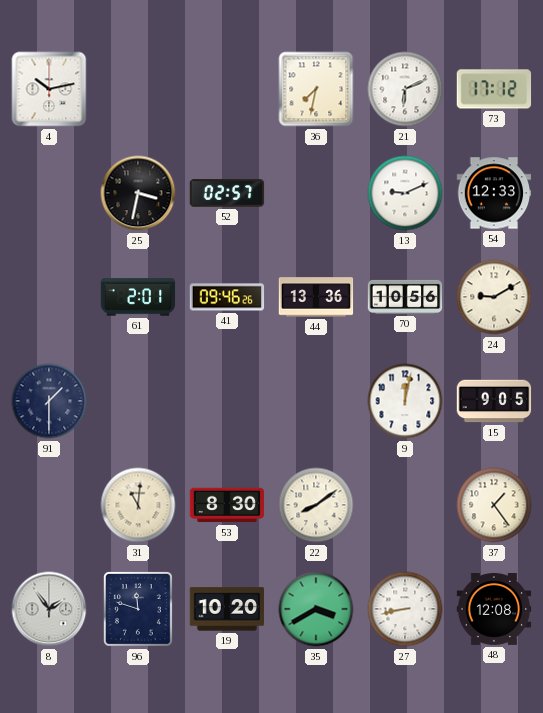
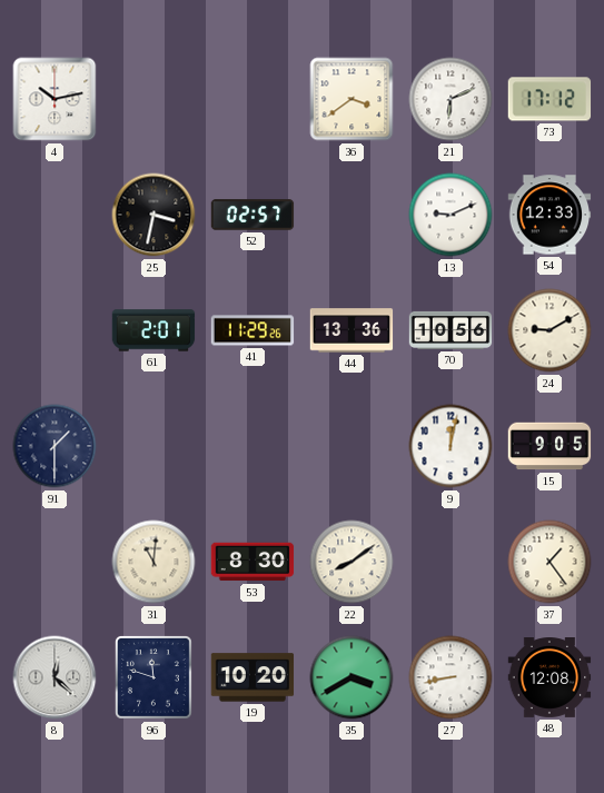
36: 7:32 -> 3:39
41: 09:46 -> 11:29
8: 1:54 -> 12:22
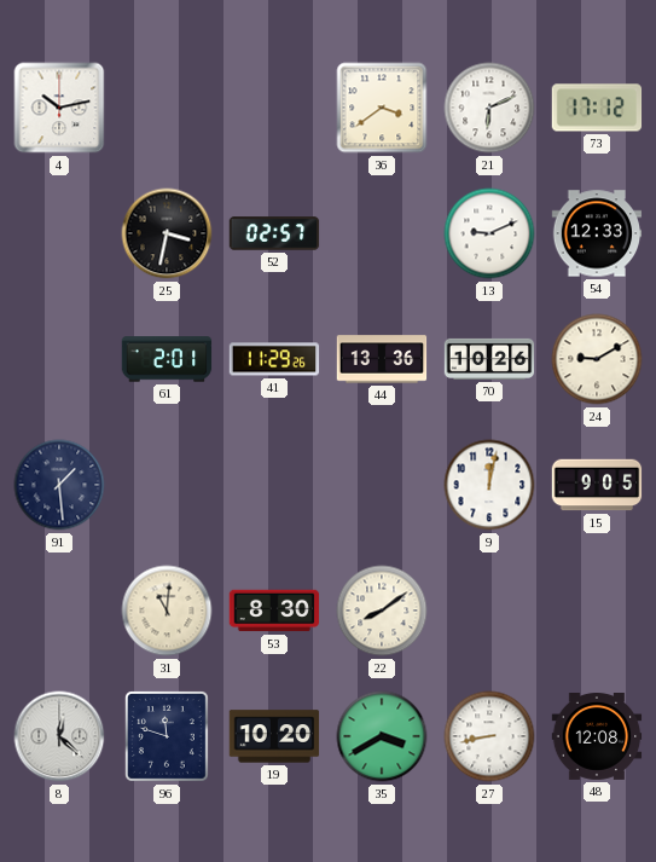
70: 10:56 -> 10:26
91: 1:30 -> 1:29
37: 1:24 -> none
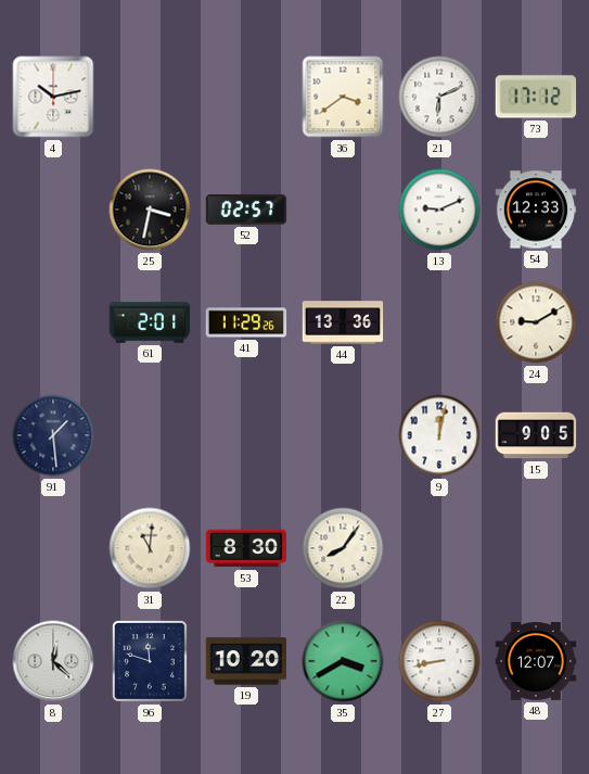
70: 10:26 -> none
22: 8:09 -> 8:06
48: 12:08 -> 12:07
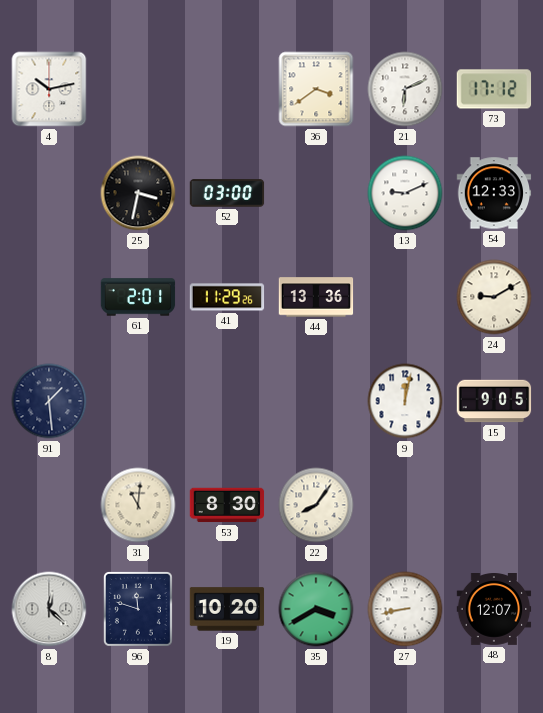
52: 02:57 -> 03:00
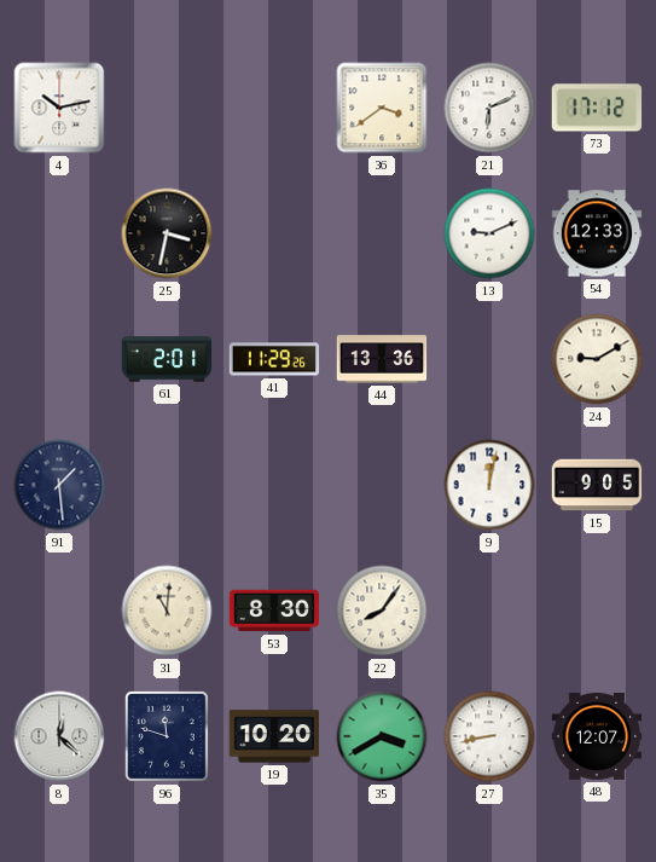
52: 03:00 -> none
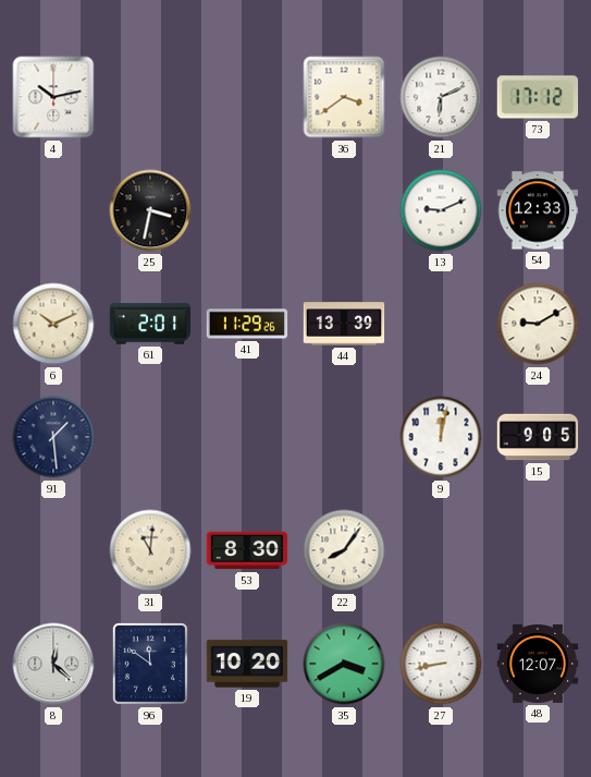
6: none -> 10:11
44: 13:36 -> 13:39
96: 11:48 -> 11:51
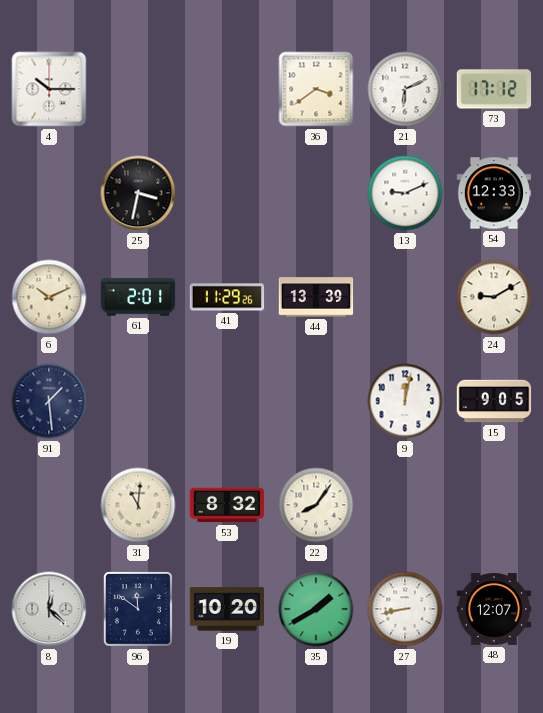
4: 10:13 -> 10:15
53: 8:30 -> 8:32
35: 3:40 -> 1:40
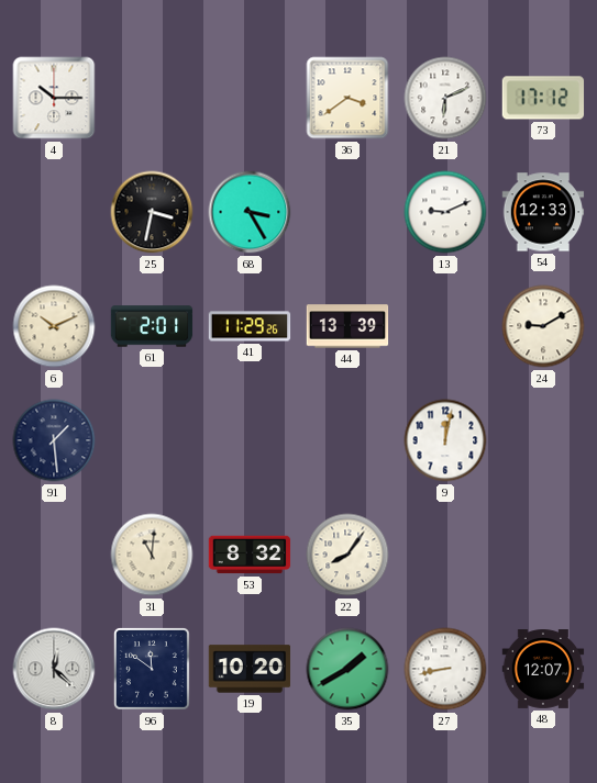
68: none -> 3:25
15: 9:05 -> none
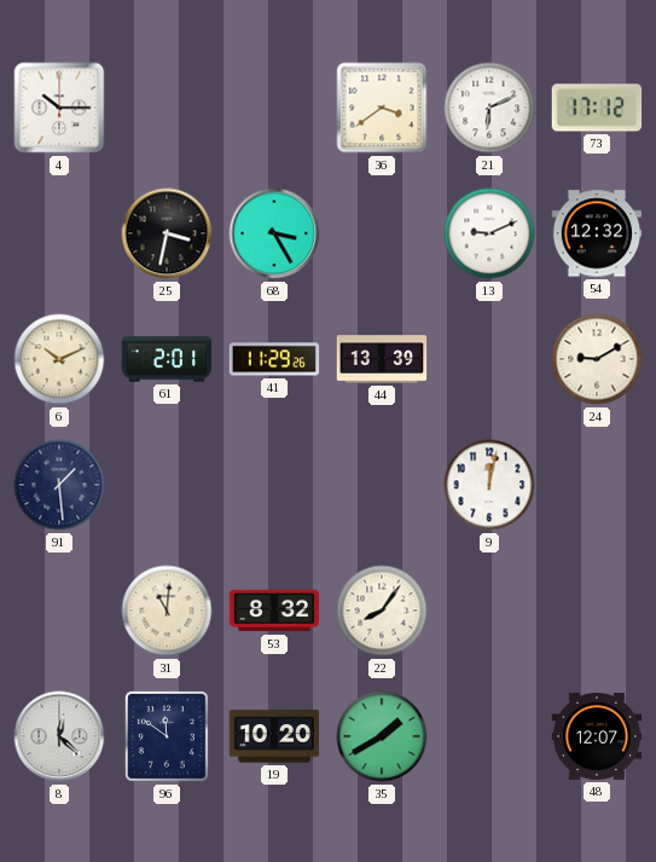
54: 12:33 -> 12:32
27: 8:43 -> none
